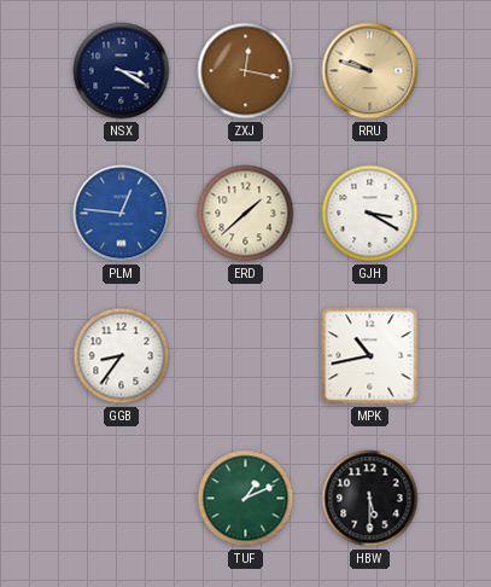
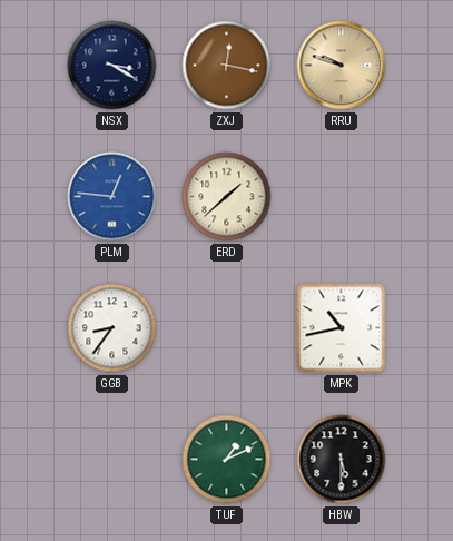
GJH: 3:20 -> none
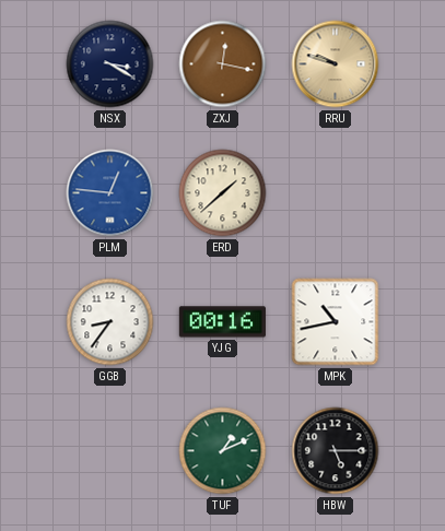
YJG: none -> 00:16
HBW: 5:30 -> 5:15
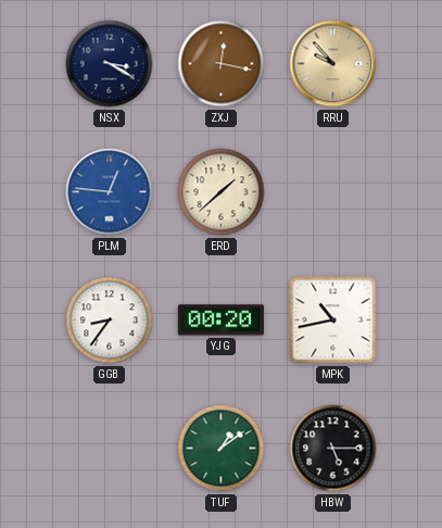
RRU: 9:48 -> 9:53
YJG: 00:16 -> 00:20
TUF: 1:11 -> 1:09
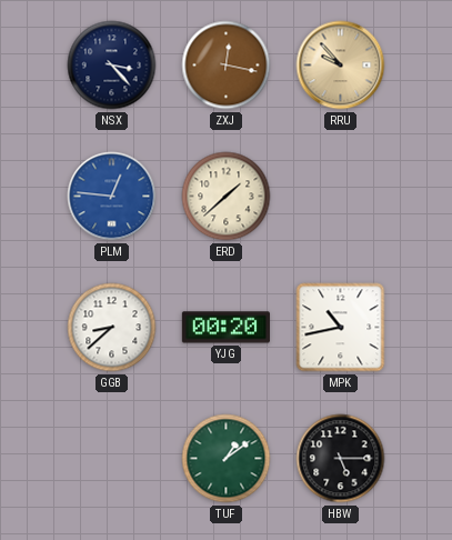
NSX: 3:20 -> 3:23
GGB: 8:36 -> 8:38
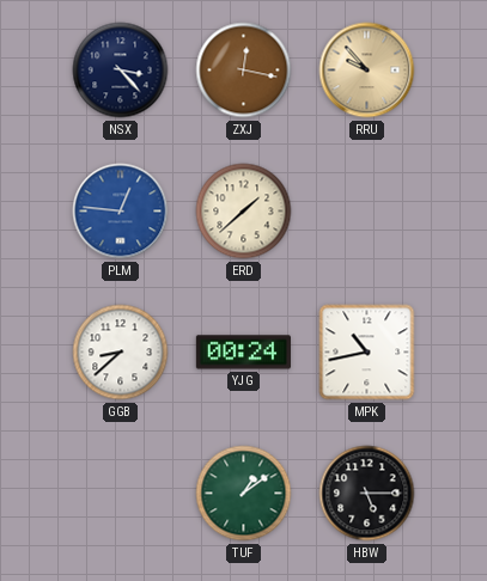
YJG: 00:20 -> 00:24
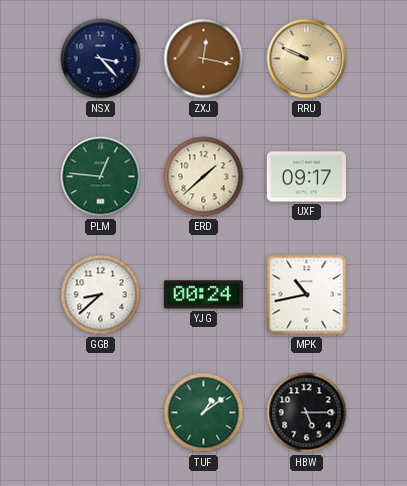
RRU: 9:53 -> 9:49
PLM dial: blue -> green
UXF: none -> 09:17
